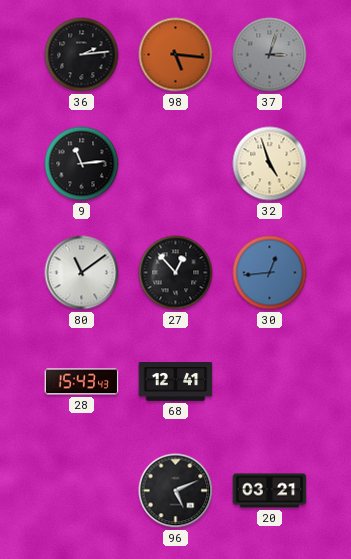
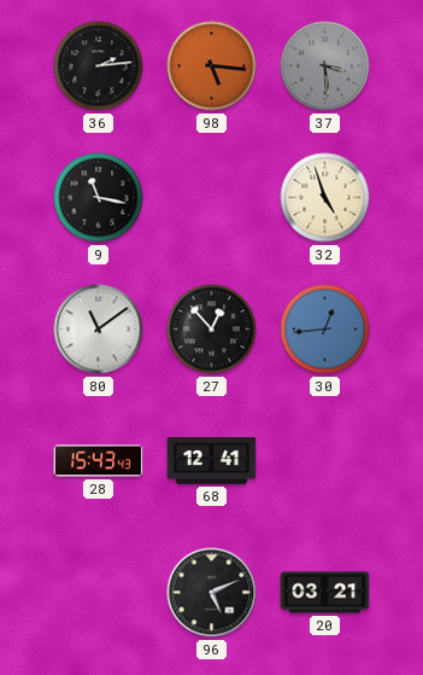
37: 3:03 -> 3:29
9: 11:14 -> 11:17
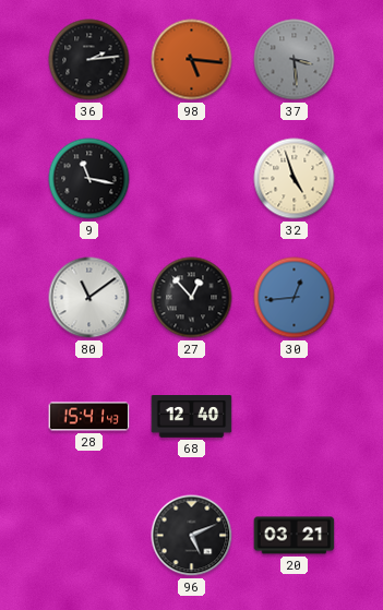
28: 15:43 -> 15:41
68: 12:41 -> 12:40
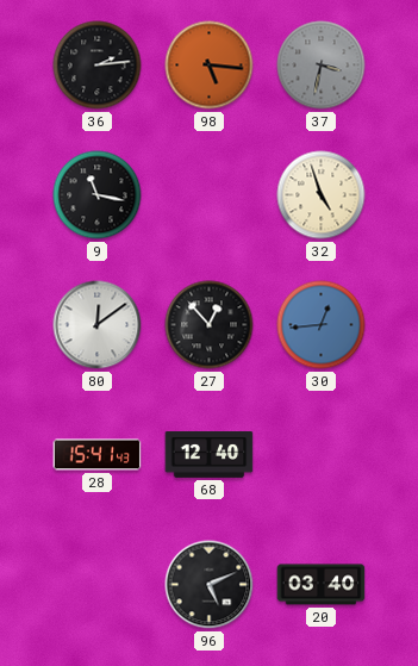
37: 3:29 -> 3:32
80: 11:09 -> 12:09
20: 03:21 -> 03:40
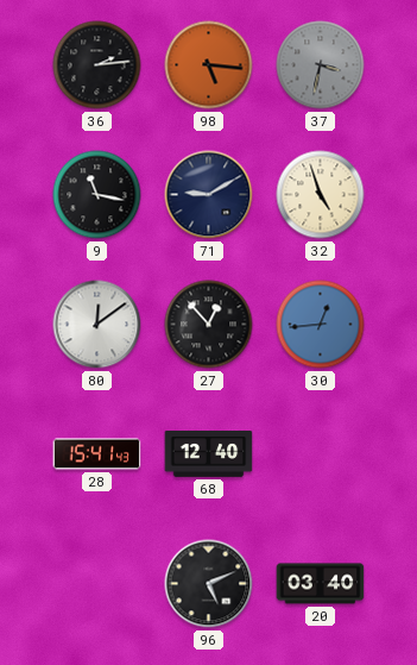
71: none -> 9:10
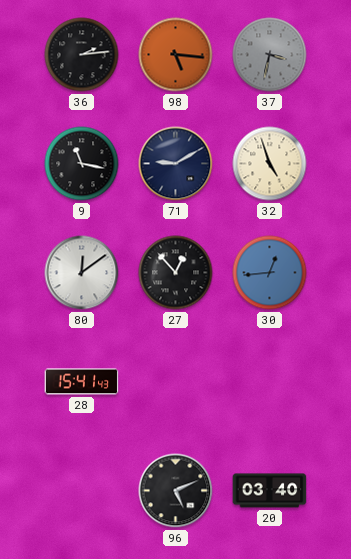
68: 12:40 -> none
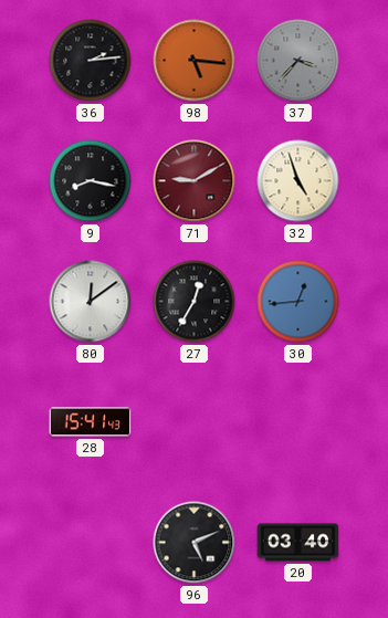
37: 3:32 -> 3:37
9: 11:17 -> 8:17
71 dial: navy -> burgundy
27: 12:53 -> 12:35
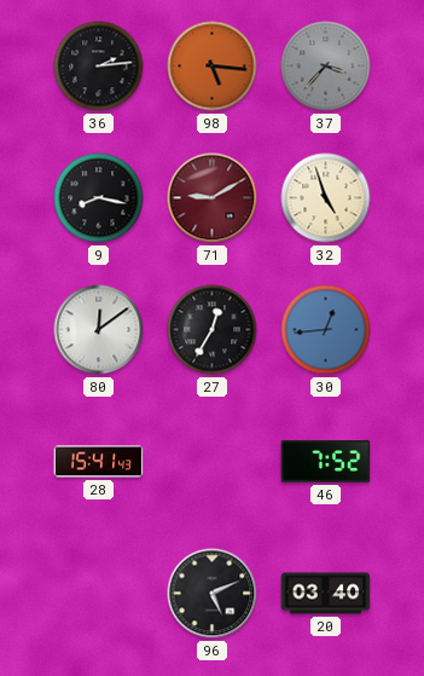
46: none -> 7:52
